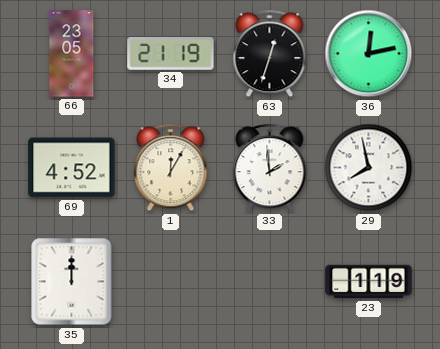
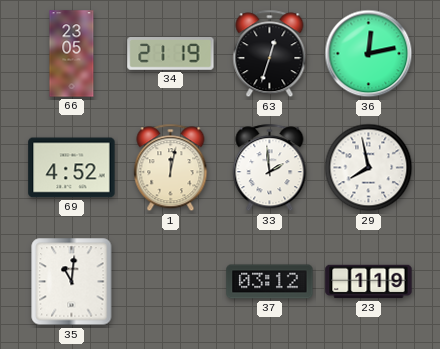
1: 12:05 -> 12:02
35: 12:00 -> 11:01
37: none -> 03:12
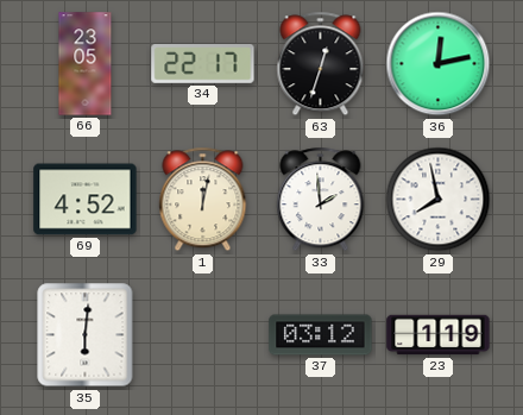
34: 21:19 -> 22:17
35: 11:01 -> 6:01
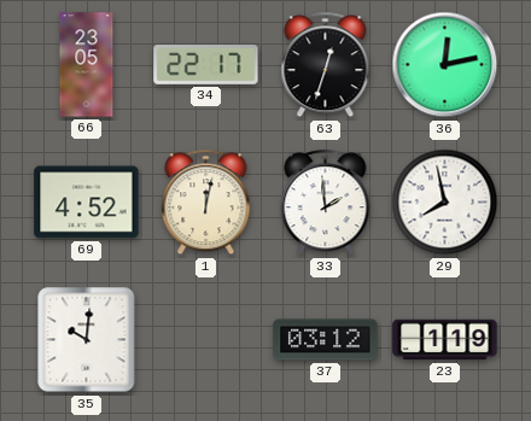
35: 6:01 -> 10:01
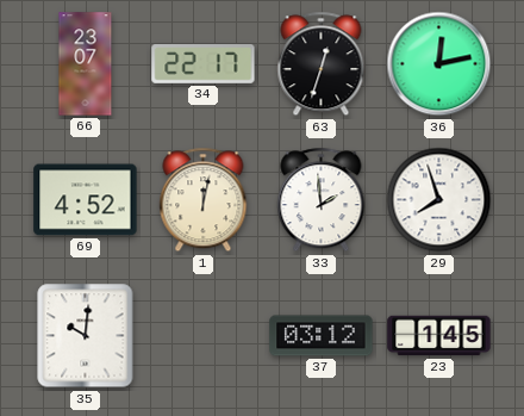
66: 23:05 -> 23:07
29: 7:58 -> 7:57
23: 1:19 -> 1:45
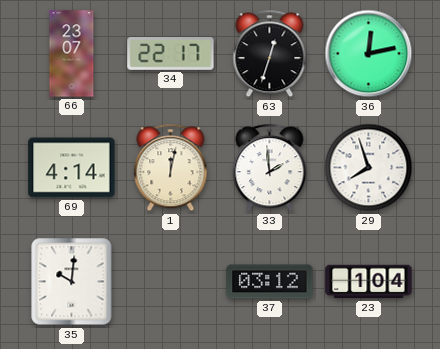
69: 4:52 -> 4:14
23: 1:45 -> 1:04
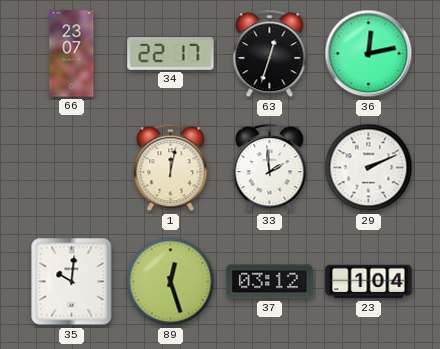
69: 4:14 -> none
29: 7:57 -> 2:11
89: none -> 12:27
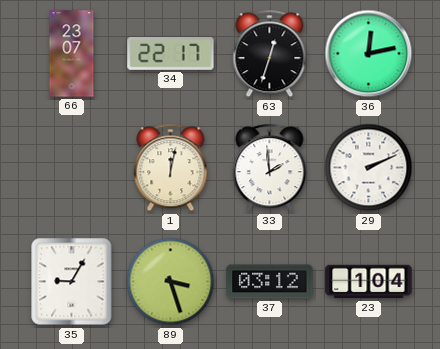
35: 10:01 -> 9:05
89: 12:27 -> 3:27
